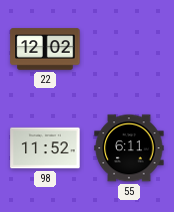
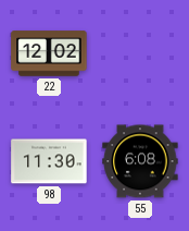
98: 11:52 -> 11:30
55: 6:11 -> 6:08
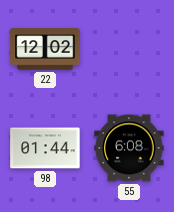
98: 11:30 -> 01:44
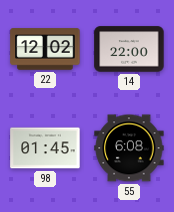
14: none -> 22:00
98: 01:44 -> 01:45
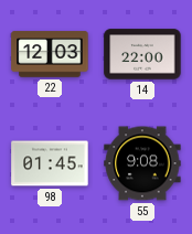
22: 12:02 -> 12:03
55: 6:08 -> 9:08
